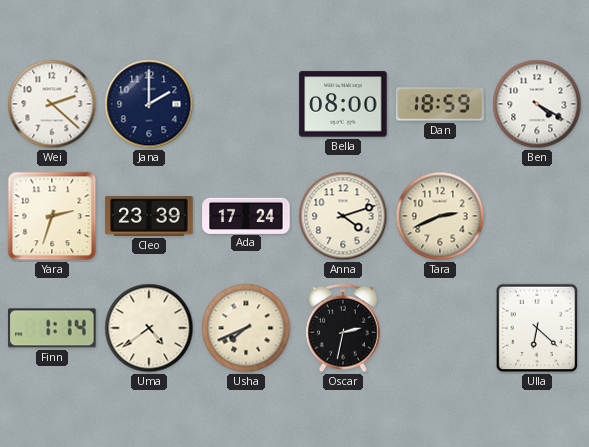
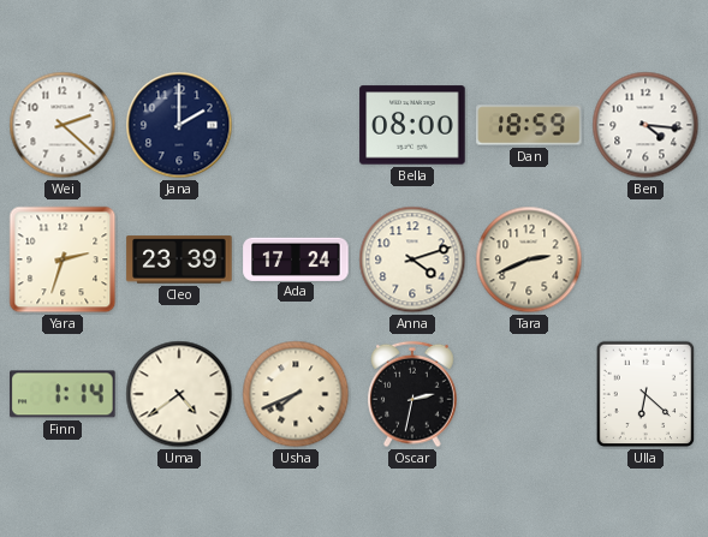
Ben: 4:20 -> 4:16
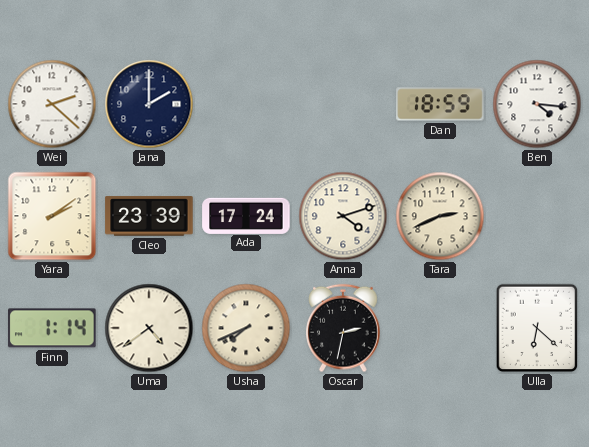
Bella: 08:00 -> none
Yara: 2:33 -> 2:09
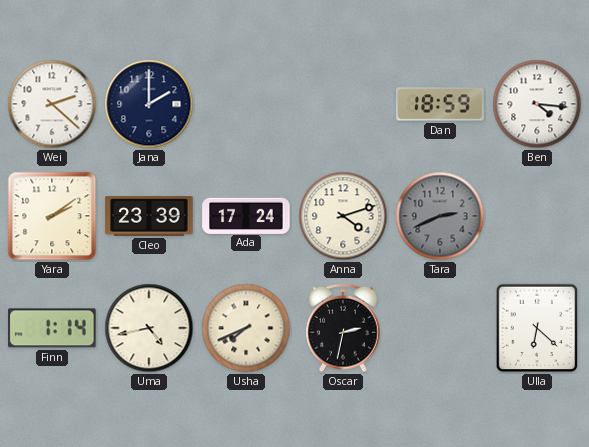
Tara dial: cream -> grey
Uma: 4:39 -> 4:43
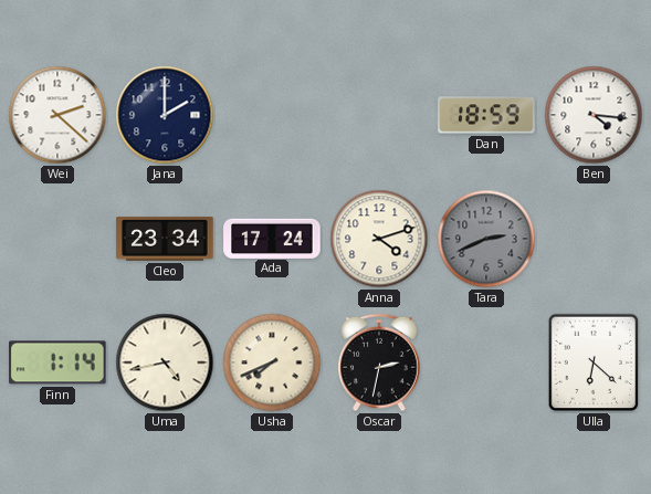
Yara: 2:09 -> none
Cleo: 23:39 -> 23:34
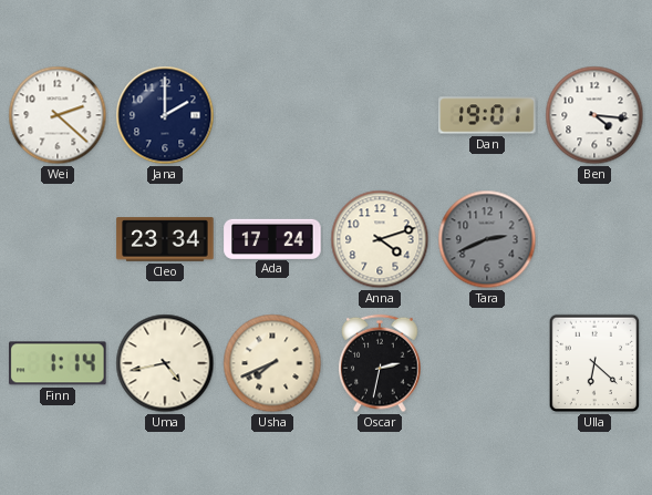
Dan: 18:59 -> 19:01
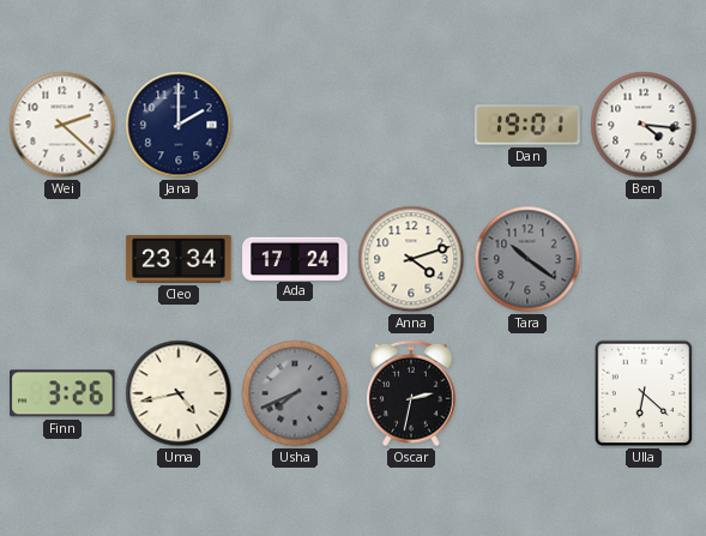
Tara: 2:41 -> 10:21
Finn: 1:14 -> 3:26
Usha dial: cream -> grey
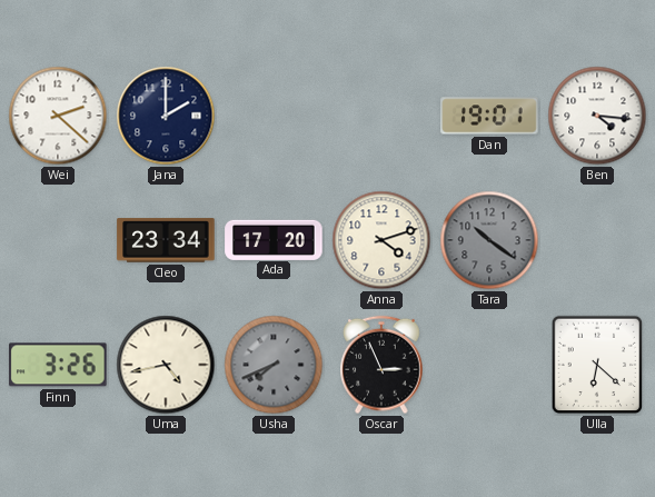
Ada: 17:24 -> 17:20
Oscar: 2:32 -> 2:56
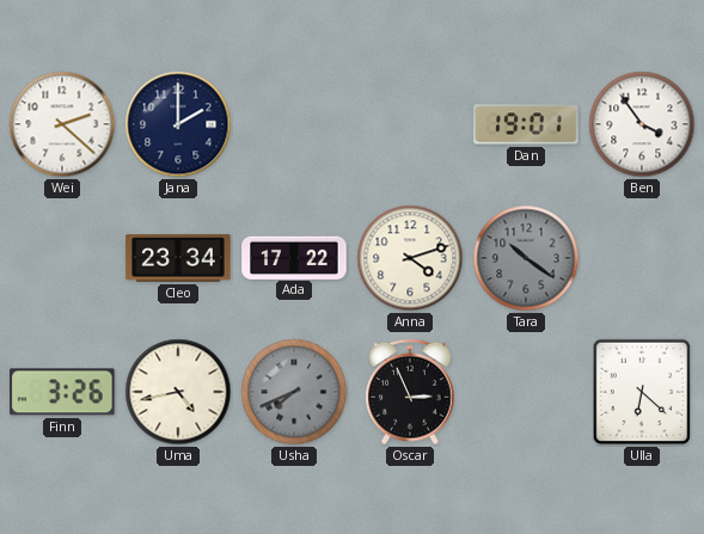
Ben: 4:16 -> 3:54
Ada: 17:20 -> 17:22
